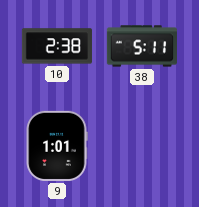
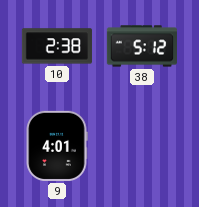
38: 5:11 -> 5:12
9: 1:01 -> 4:01
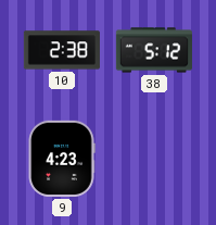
9: 4:01 -> 4:23
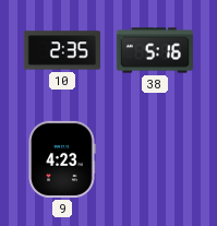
10: 2:38 -> 2:35
38: 5:12 -> 5:16
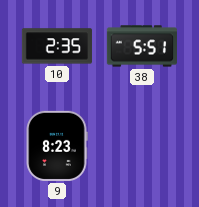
38: 5:16 -> 5:51
9: 4:23 -> 8:23
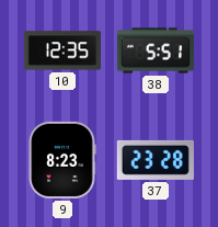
10: 2:35 -> 12:35
37: none -> 23:28
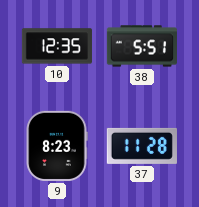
37: 23:28 -> 11:28
